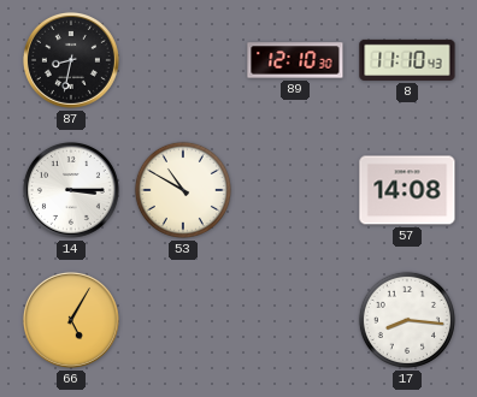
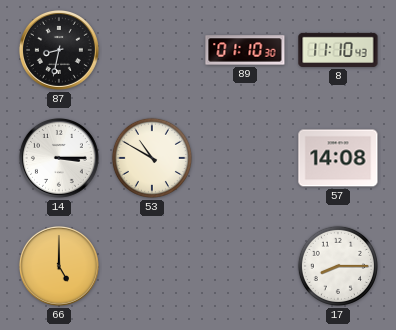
89: 12:10 -> 01:10
66: 5:05 -> 5:00
17: 8:16 -> 8:15
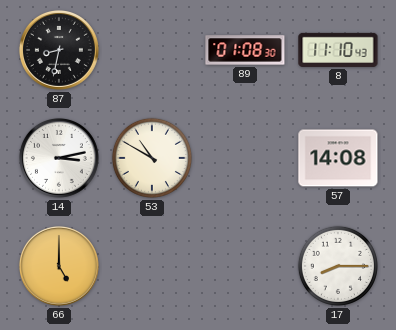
89: 01:10 -> 01:08
14: 3:15 -> 3:13
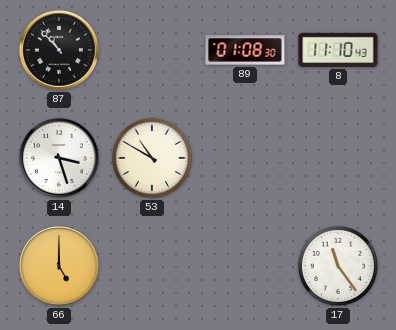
87: 8:32 -> 10:53
14: 3:13 -> 3:27
57: 14:08 -> none
17: 8:15 -> 11:24
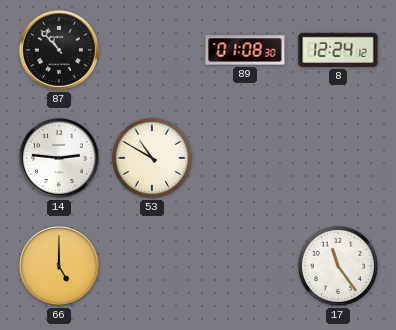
8: 11:10 -> 12:24
14: 3:27 -> 2:46
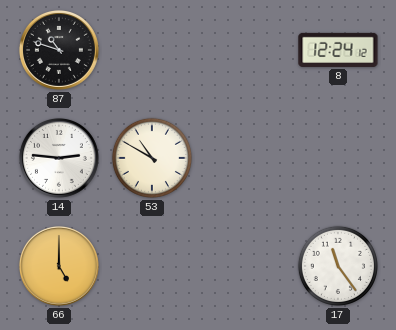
87: 10:53 -> 10:48
89: 01:08 -> none
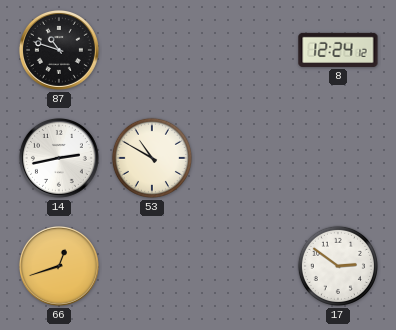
14: 2:46 -> 2:43
66: 5:00 -> 12:42
17: 11:24 -> 2:51
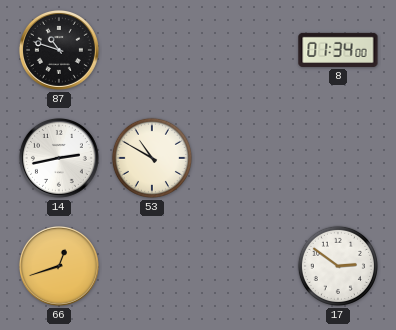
8: 12:24 -> 01:34
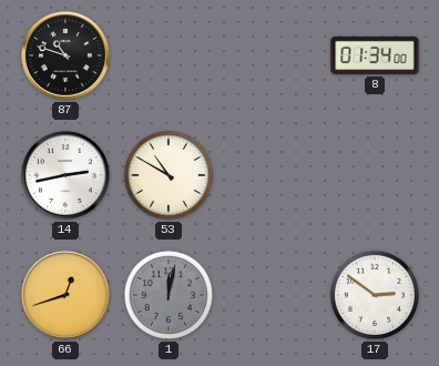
1: none -> 12:02
